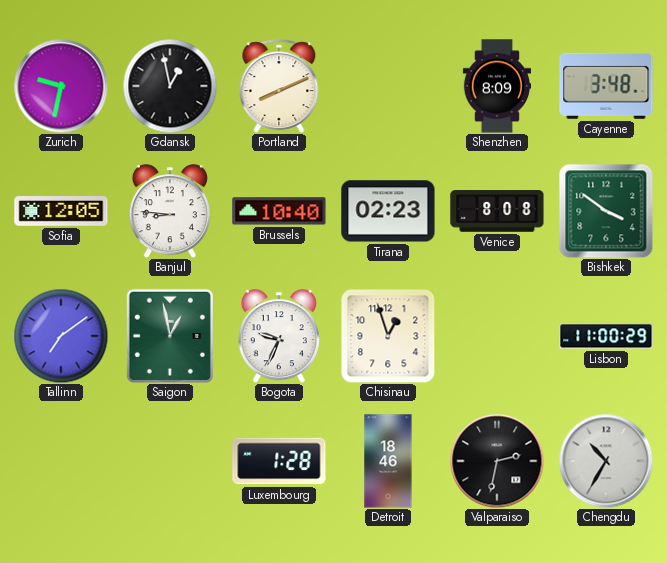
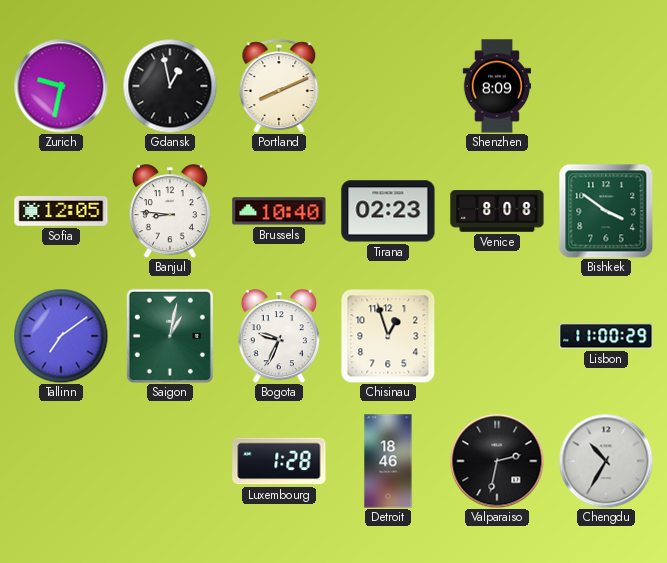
Cayenne: 3:48 -> none
Saigon: 12:58 -> 1:02
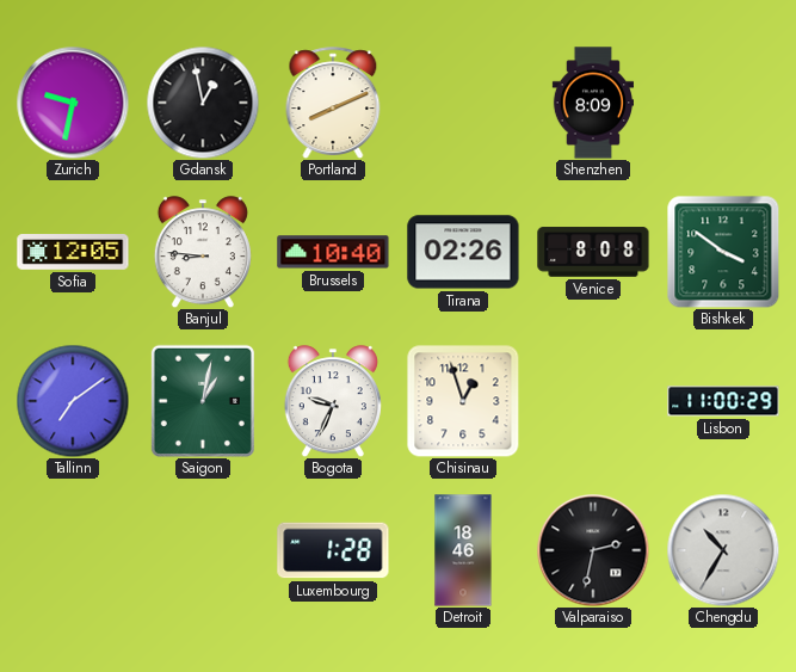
Tirana: 02:23 -> 02:26
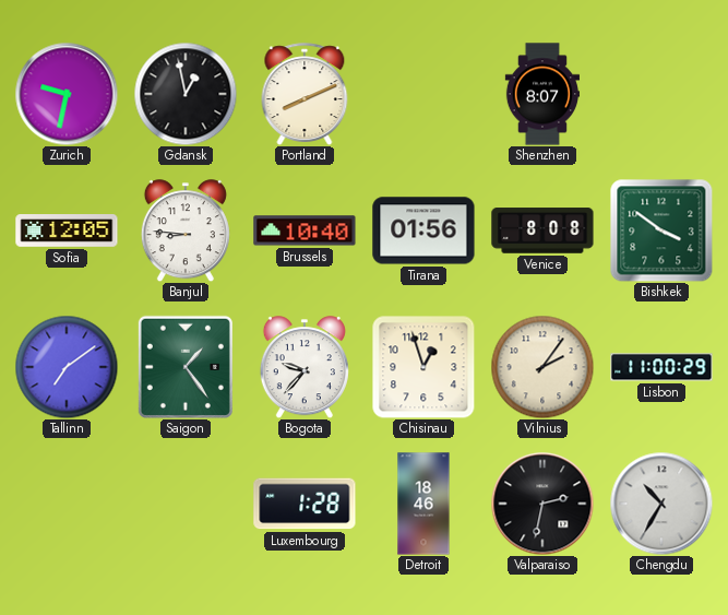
Shenzhen: 8:09 -> 8:07
Tirana: 02:26 -> 01:56
Saigon: 1:02 -> 1:24
Bogota: 9:34 -> 9:37
Vilnius: none -> 2:06
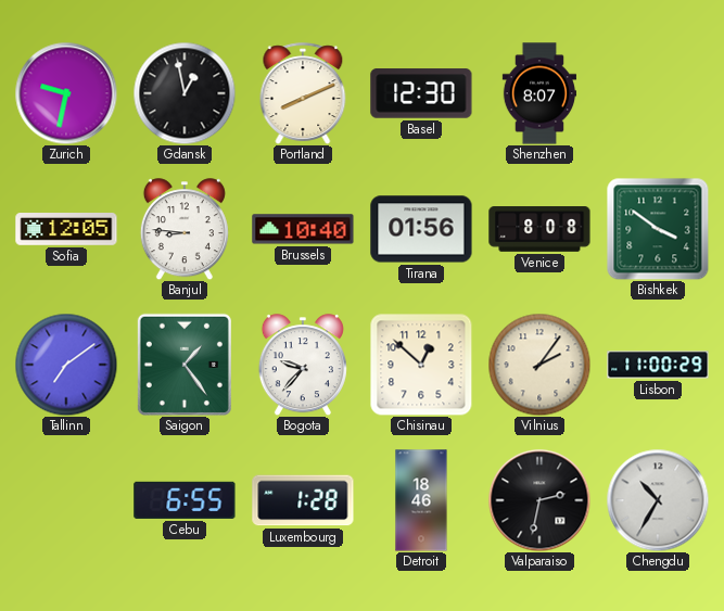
Basel: none -> 12:30
Chisinau: 12:57 -> 12:52
Cebu: none -> 6:55
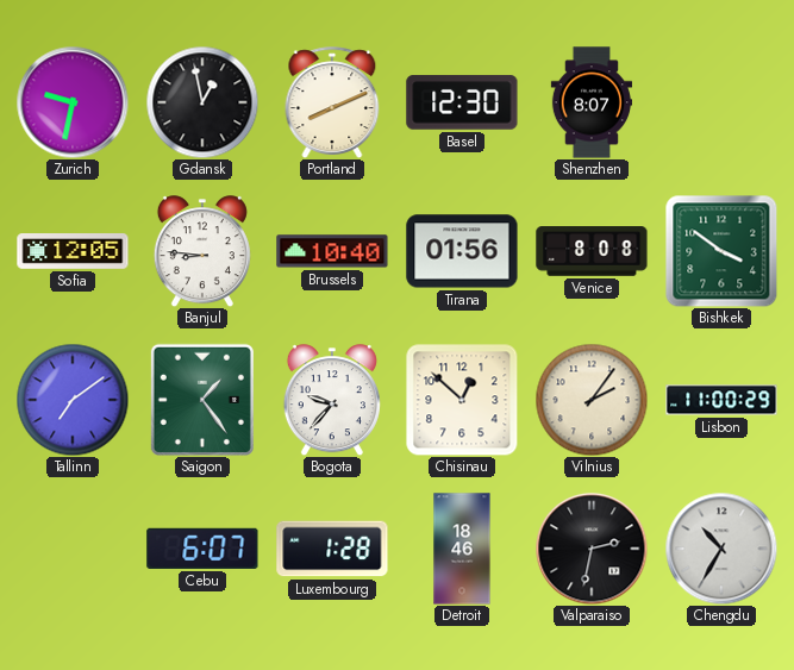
Cebu: 6:55 -> 6:07
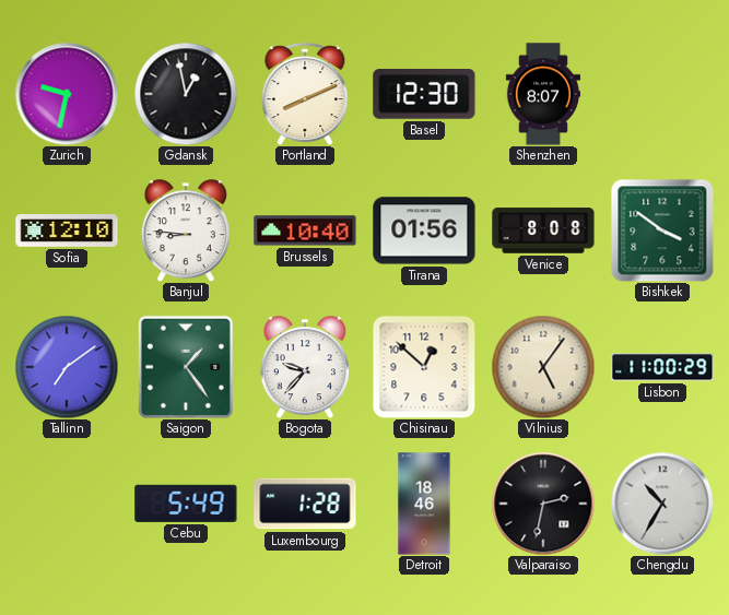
Sofia: 12:05 -> 12:10
Vilnius: 2:06 -> 5:06
Cebu: 6:07 -> 5:49
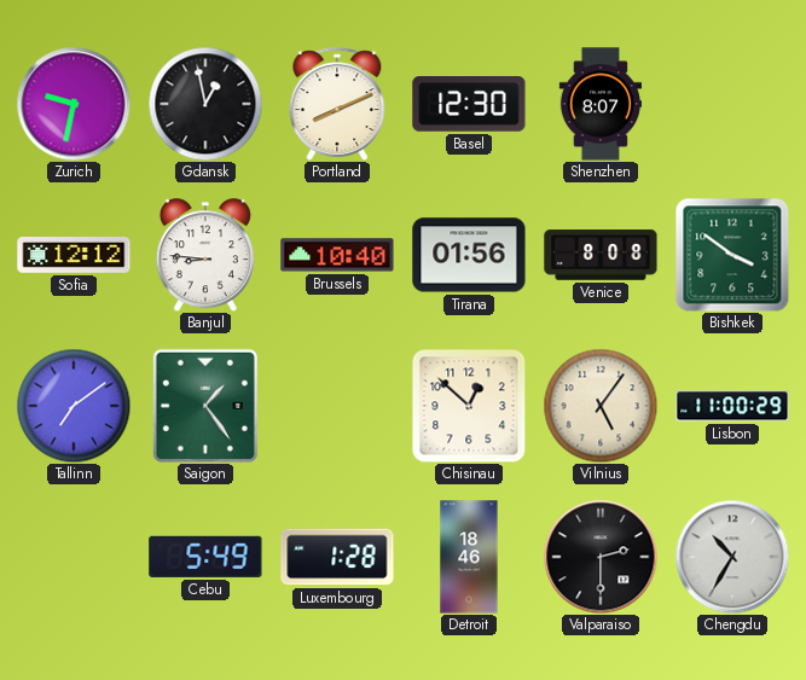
Sofia: 12:10 -> 12:12
Bogota: 9:37 -> none
Valparaiso: 2:32 -> 2:30
